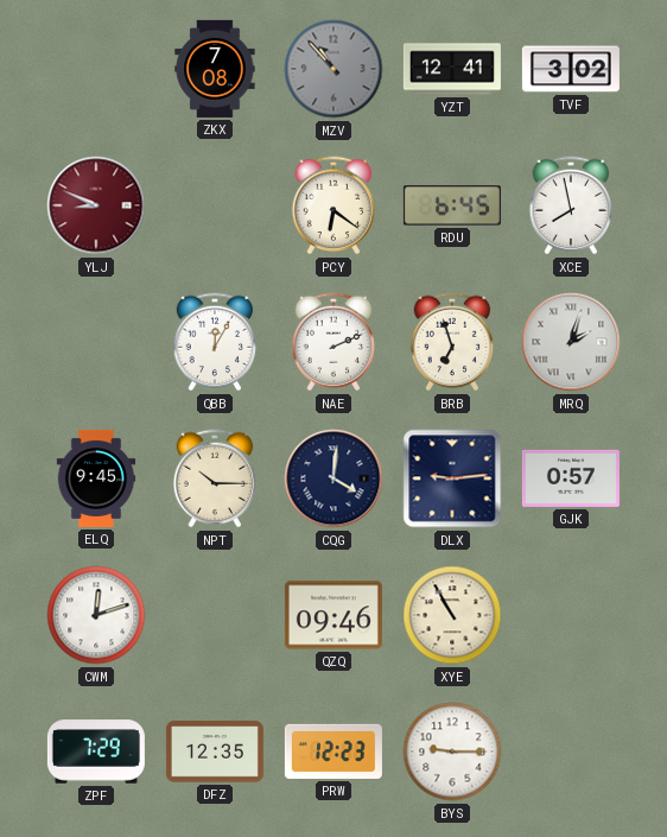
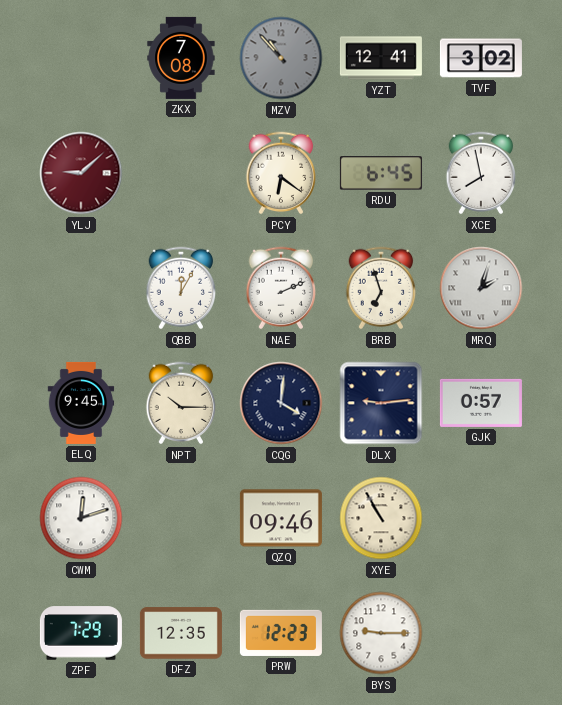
YLJ: 8:49 -> 9:08
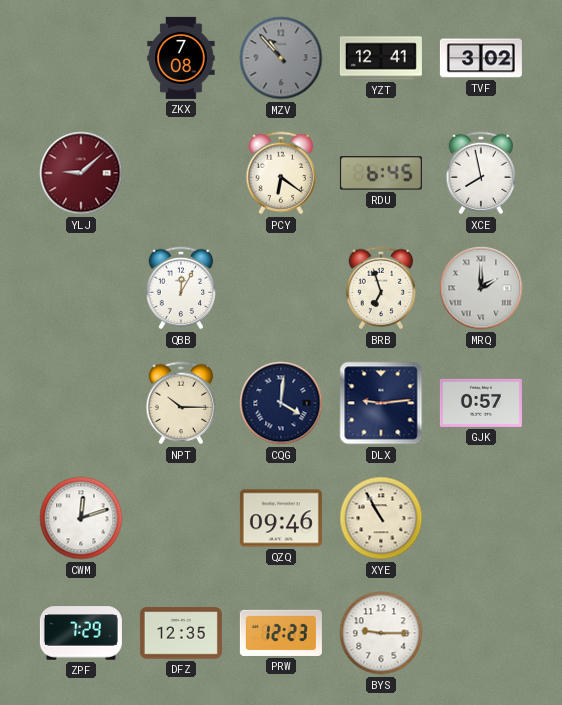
NAE: 2:11 -> none
MRQ: 2:03 -> 2:00
ELQ: 9:45 -> none
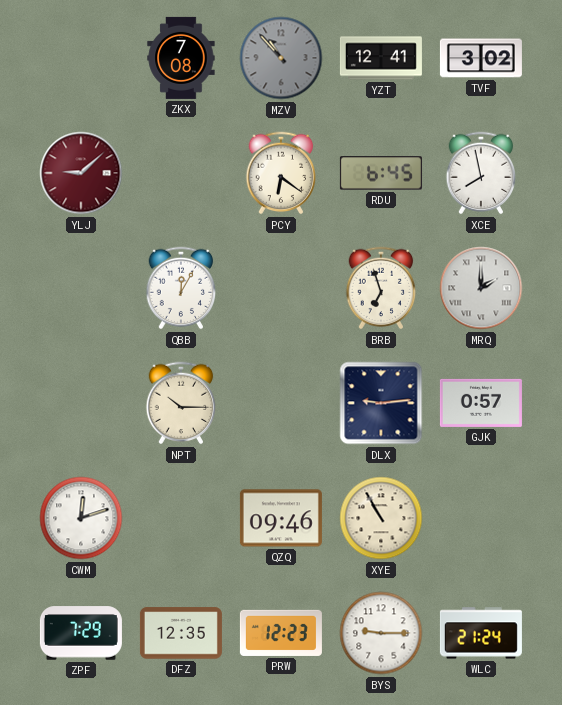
CQG: 4:01 -> none
WLC: none -> 21:24
